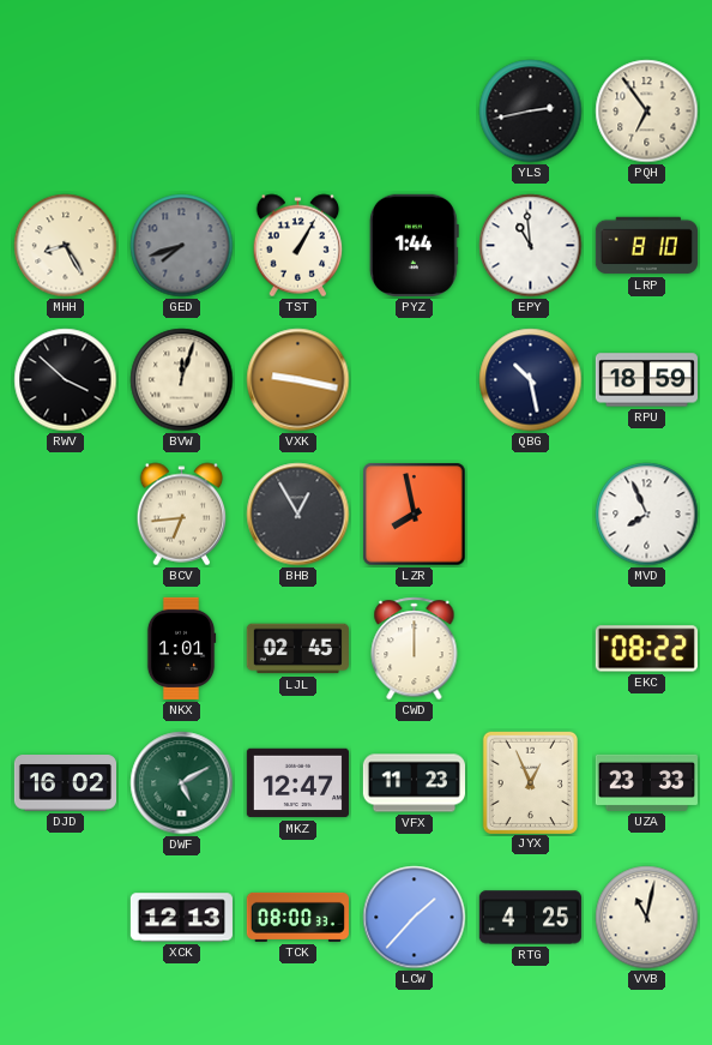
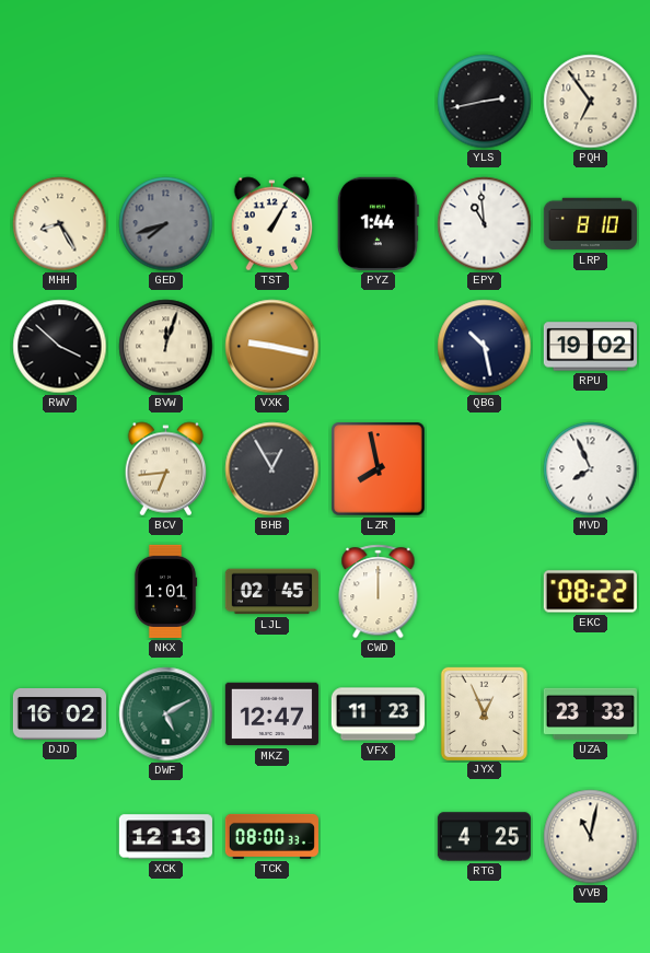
RPU: 18:59 -> 19:02
LCW: 1:37 -> none
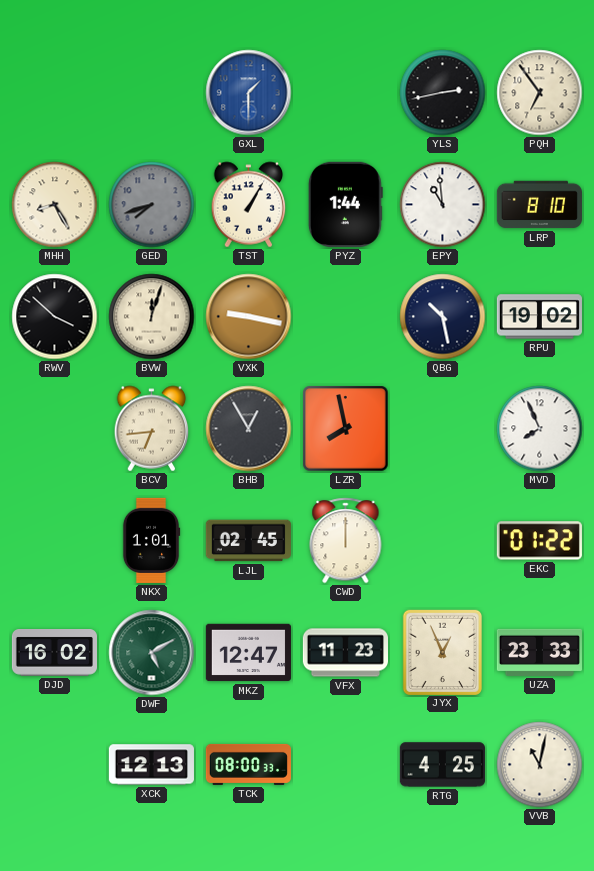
GXL: none -> 1:30
EKC: 08:22 -> 01:22
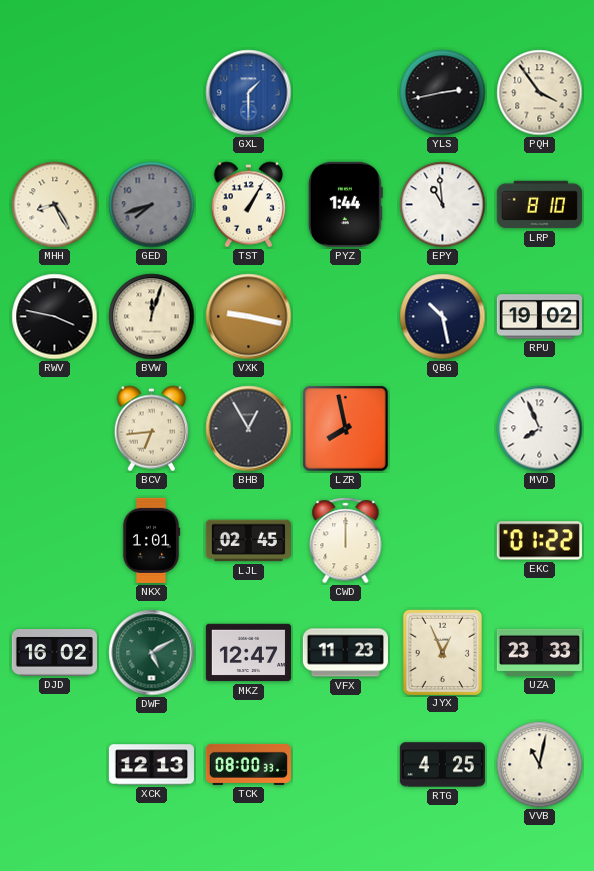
PQH: 6:54 -> 3:54
RWV: 3:52 -> 3:47
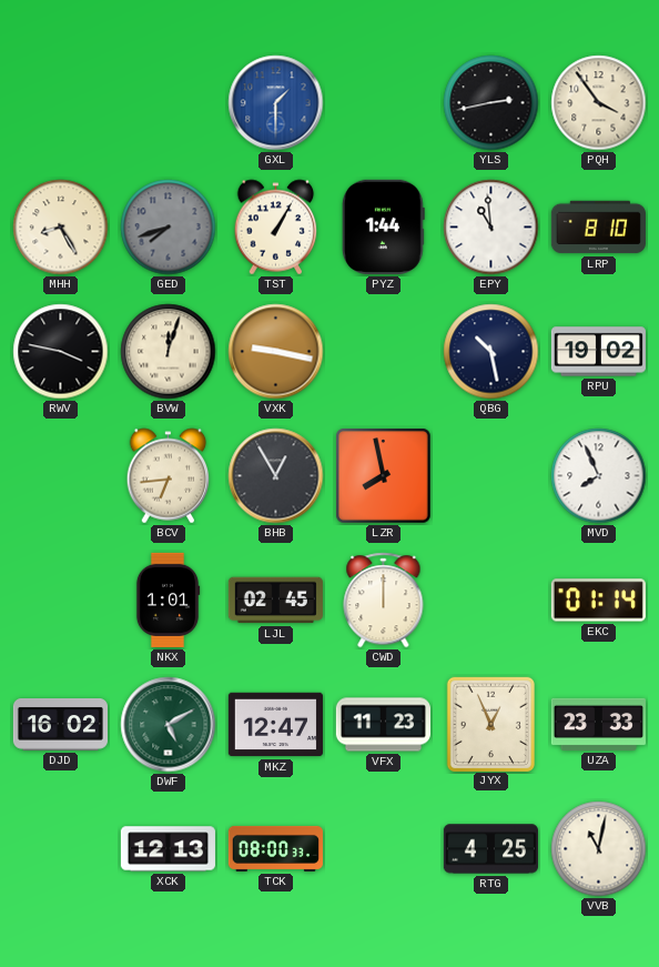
EKC: 01:22 -> 01:14
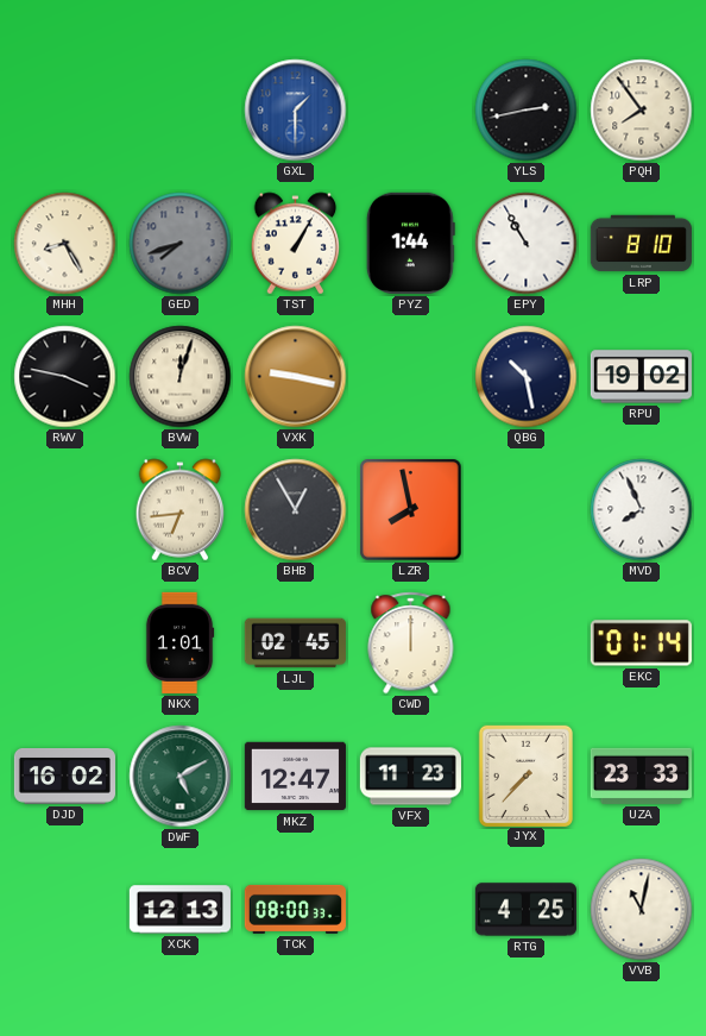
PQH: 3:54 -> 7:54
EPY: 10:59 -> 10:55
JYX: 12:56 -> 7:37
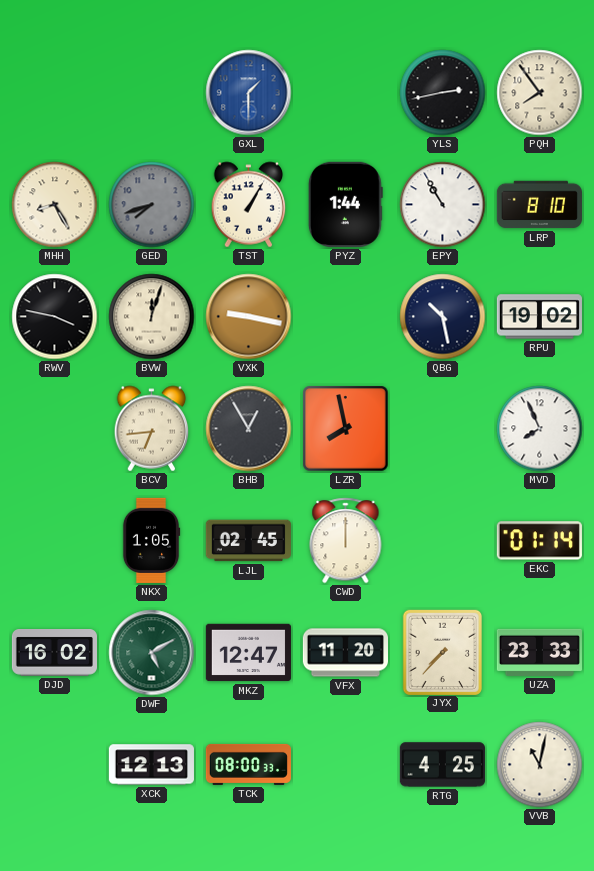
NKX: 1:01 -> 1:05
VFX: 11:23 -> 11:20
